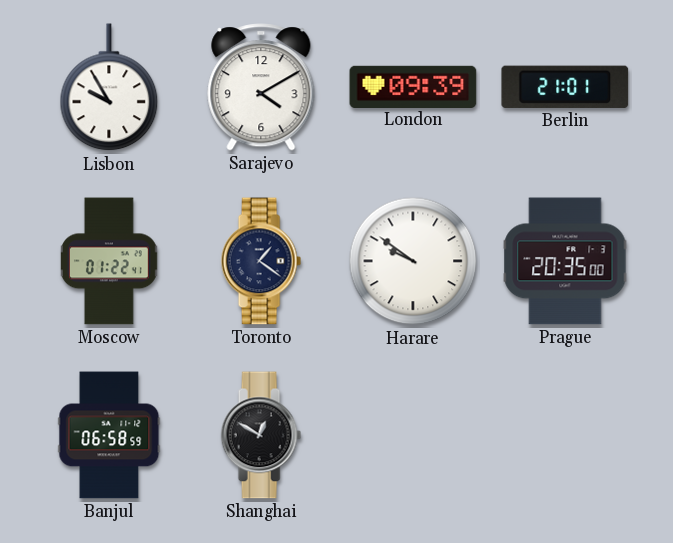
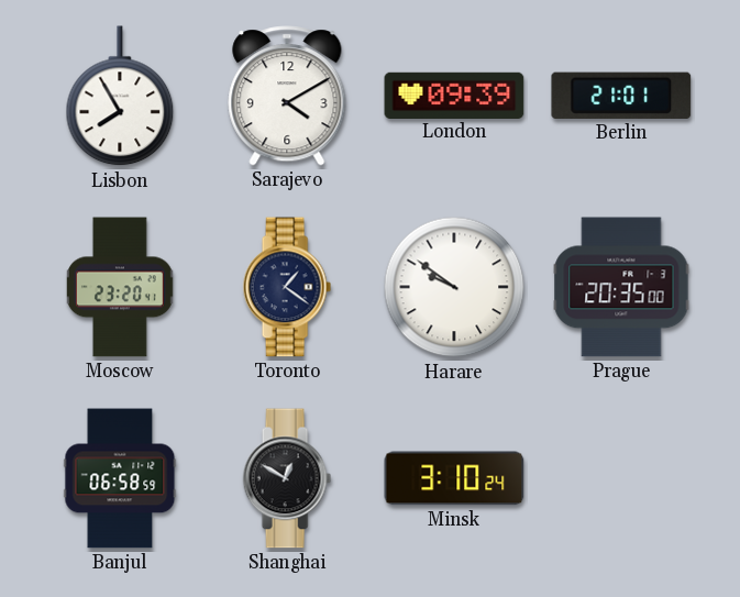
Lisbon: 9:55 -> 7:55
Moscow: 01:22 -> 23:20
Minsk: none -> 3:10
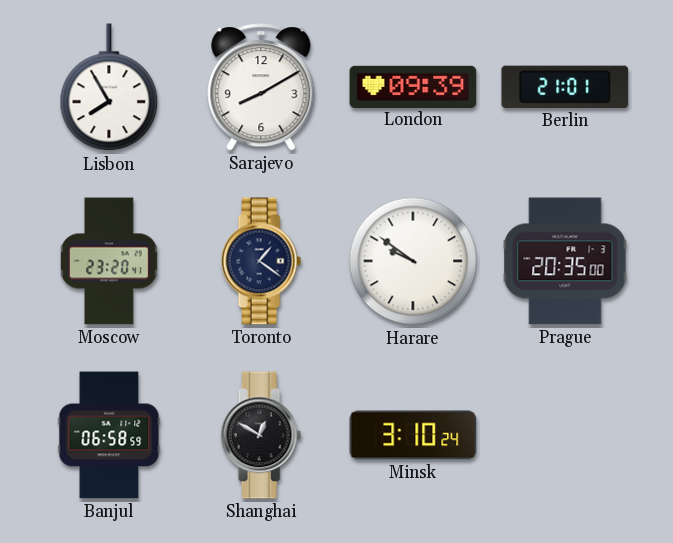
Sarajevo: 4:10 -> 8:10
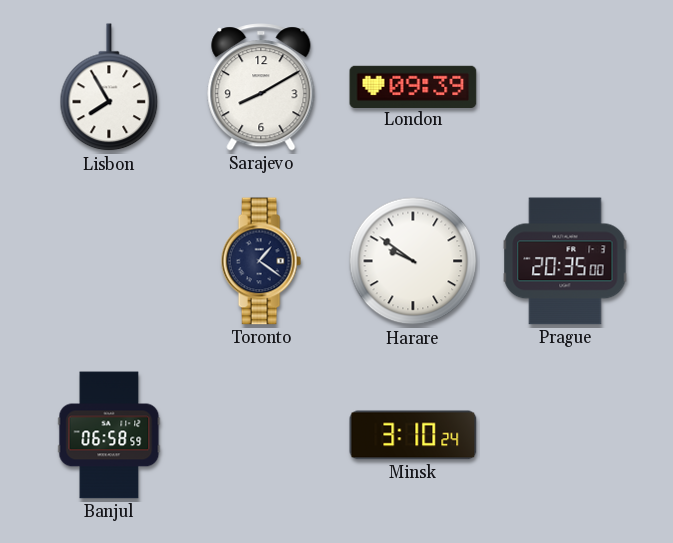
Berlin: 21:01 -> none
Moscow: 23:20 -> none
Shanghai: 12:50 -> none
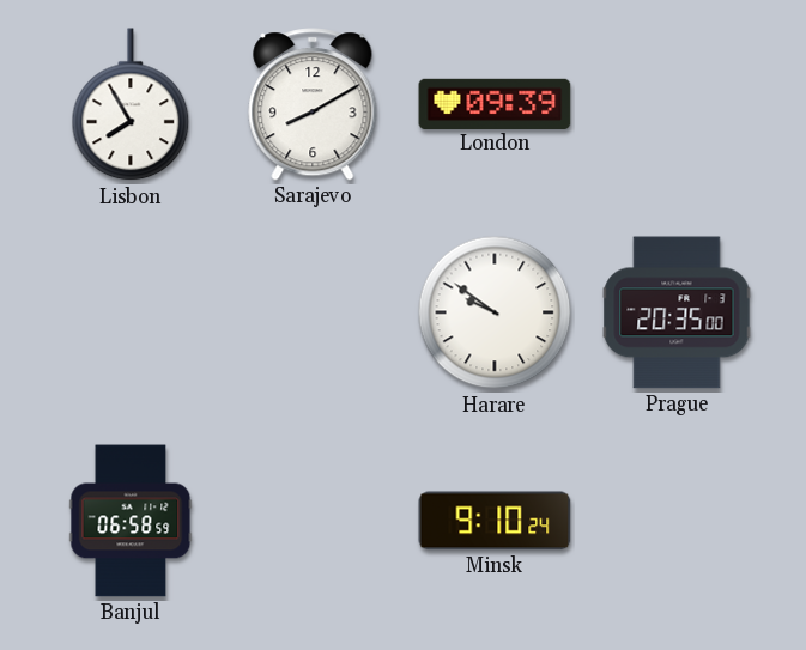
Toronto: 1:21 -> none
Minsk: 3:10 -> 9:10
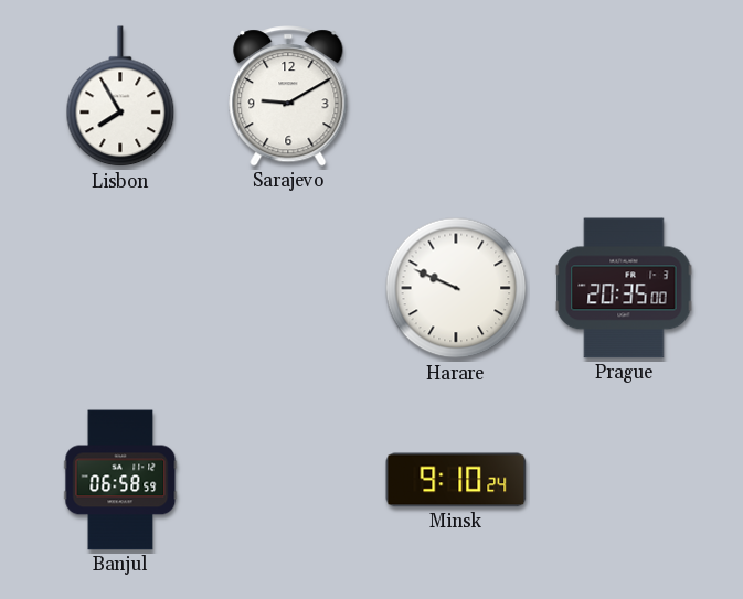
Sarajevo: 8:10 -> 9:10
London: 09:39 -> none
Harare: 9:51 -> 9:49
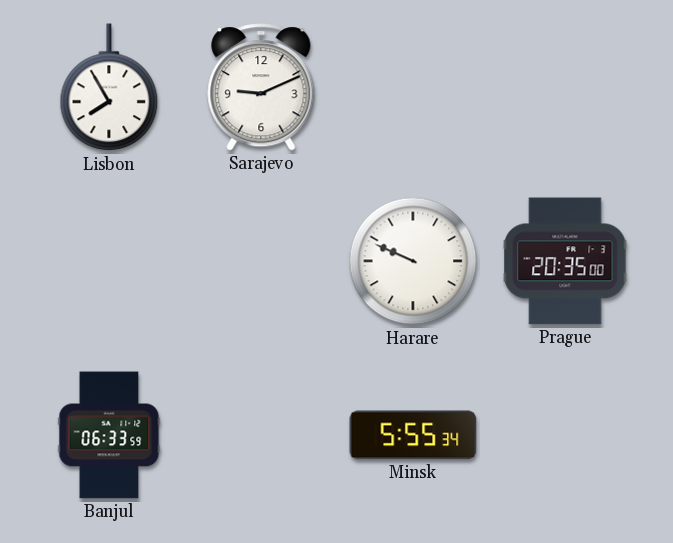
Sarajevo: 9:10 -> 9:11
Banjul: 06:58 -> 06:33
Minsk: 9:10 -> 5:55
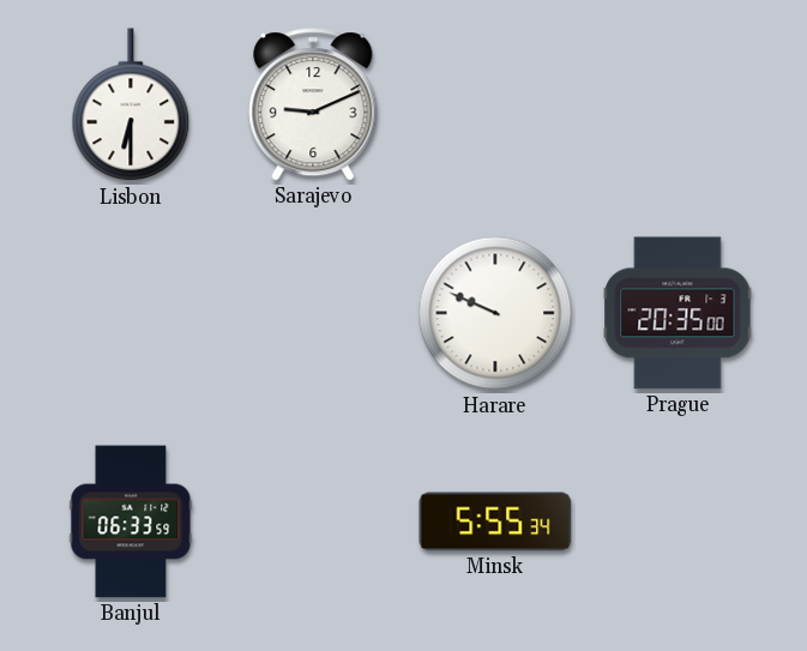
Lisbon: 7:55 -> 6:30
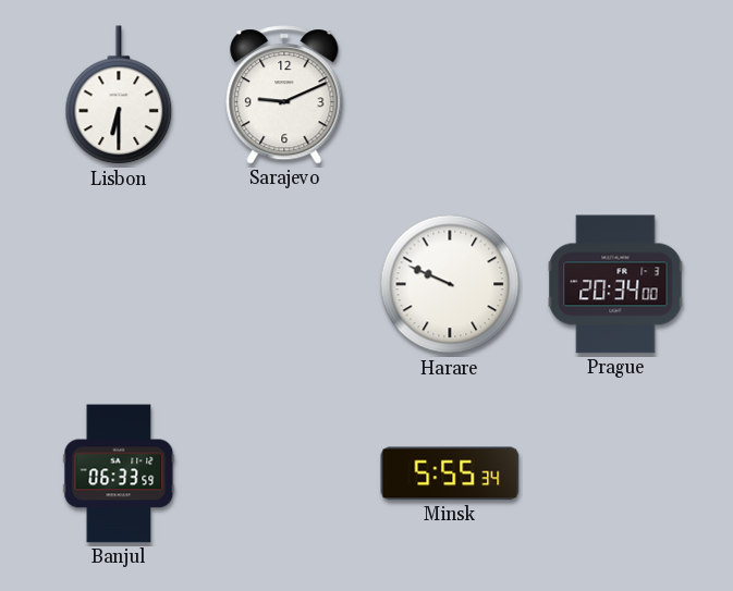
Prague: 20:35 -> 20:34
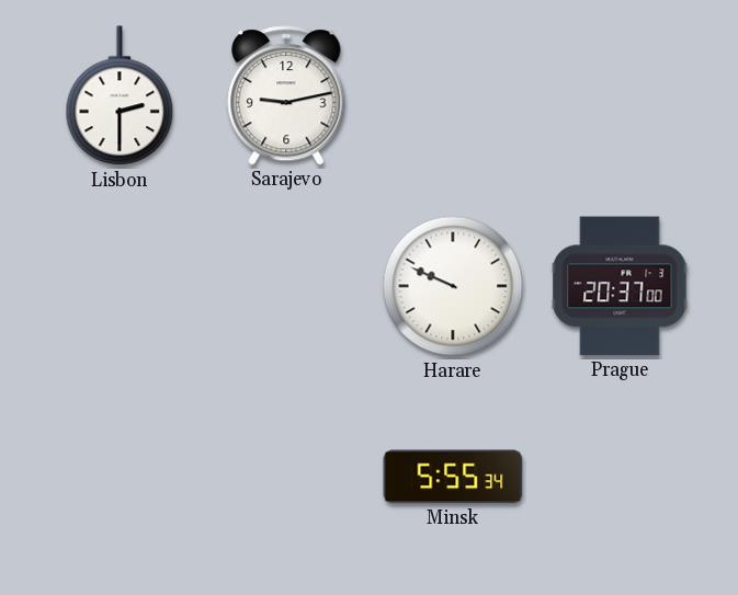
Lisbon: 6:30 -> 2:30
Sarajevo: 9:11 -> 9:13
Prague: 20:34 -> 20:37
Banjul: 06:33 -> none
